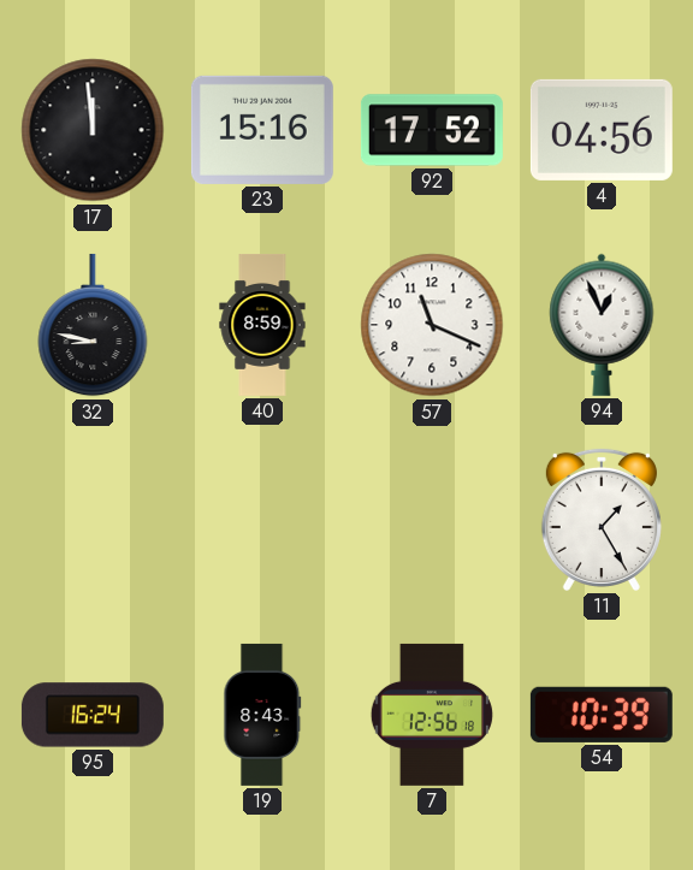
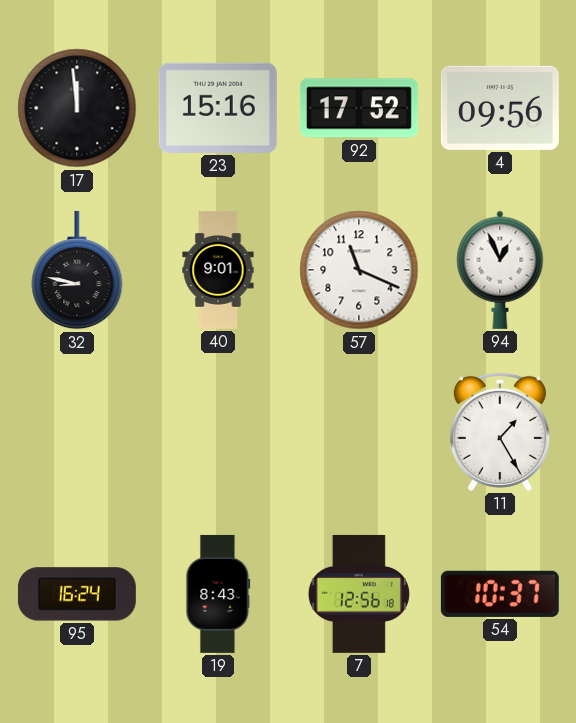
4: 04:56 -> 09:56
40: 8:59 -> 9:01
54: 10:39 -> 10:37
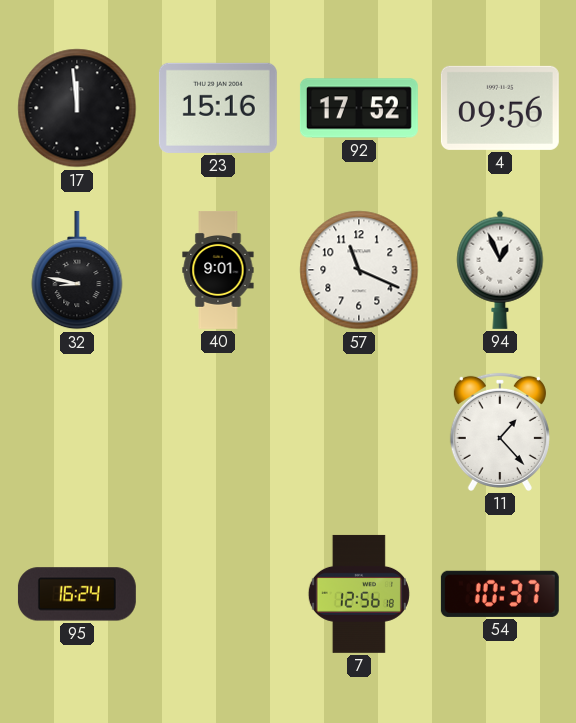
11: 1:25 -> 1:23
19: 8:43 -> none
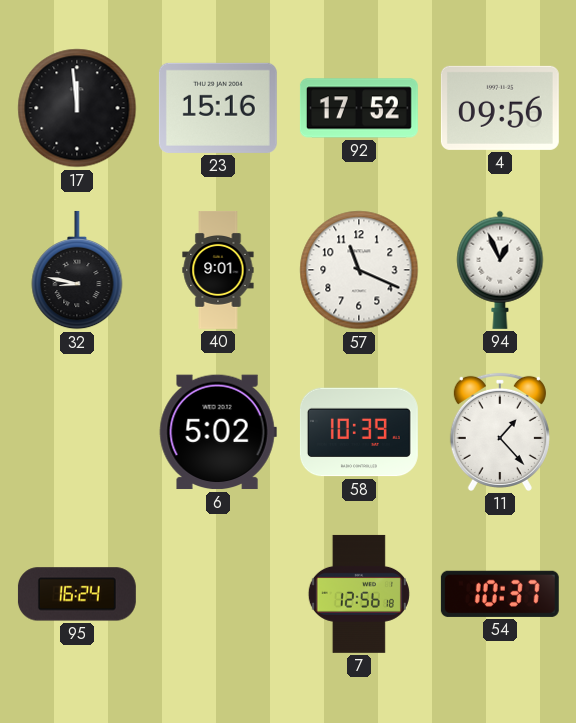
6: none -> 5:02
58: none -> 10:39
